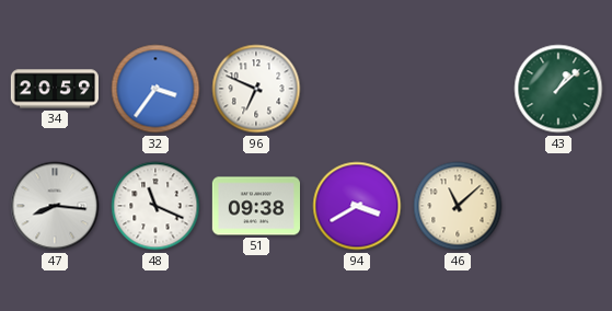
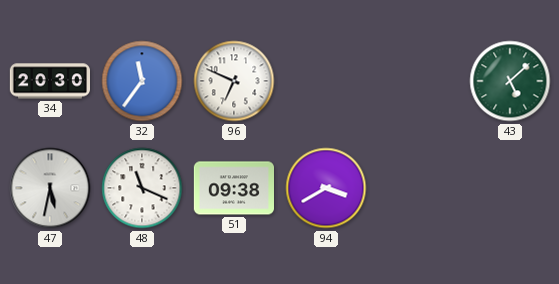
34: 20:59 -> 20:30
32: 3:36 -> 11:36
43: 1:08 -> 5:08
47: 8:16 -> 5:32
46: 11:08 -> none
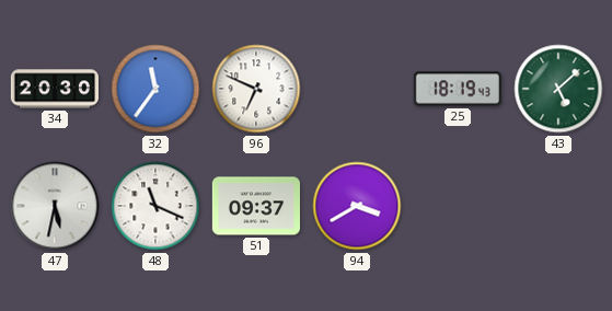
25: none -> 18:19
51: 09:38 -> 09:37
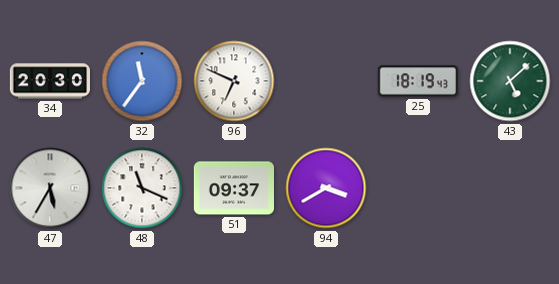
47: 5:32 -> 5:35
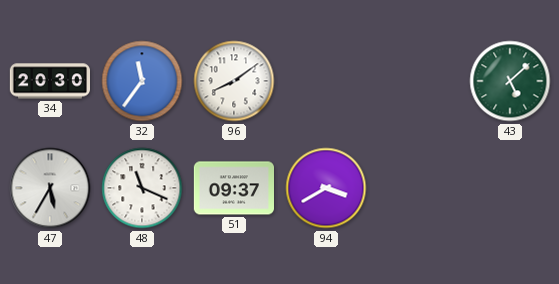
96: 6:49 -> 8:09
25: 18:19 -> none
